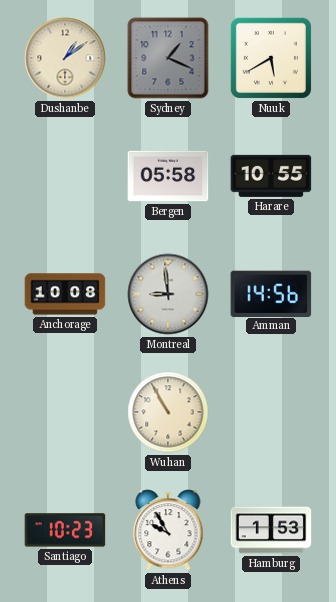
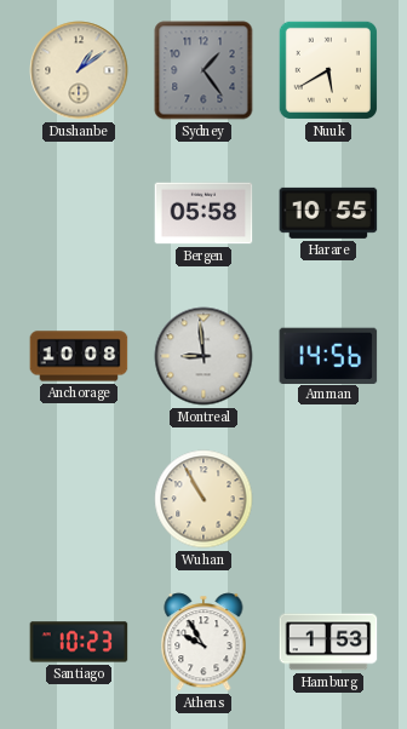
Sydney: 1:19 -> 1:24
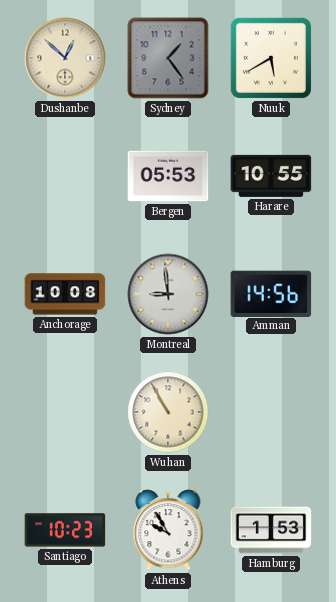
Dushanbe: 1:09 -> 12:52
Bergen: 05:58 -> 05:53
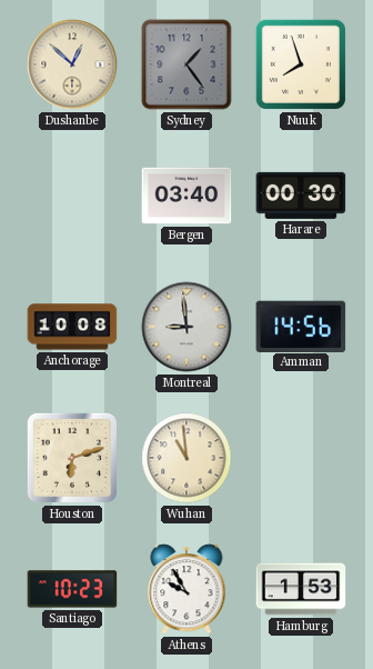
Nuuk: 5:40 -> 7:57
Bergen: 05:53 -> 03:40
Harare: 10:55 -> 00:30
Houston: none -> 6:12
Wuhan: 10:55 -> 10:59
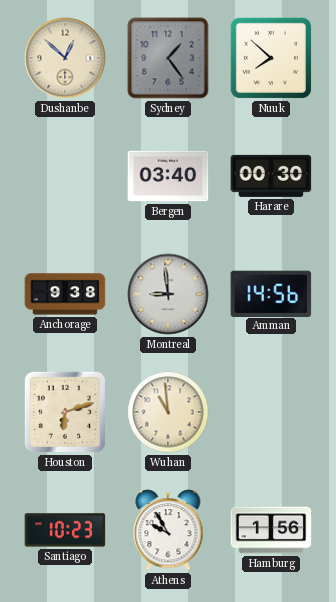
Nuuk: 7:57 -> 7:52
Anchorage: 10:08 -> 9:38
Hamburg: 1:53 -> 1:56
